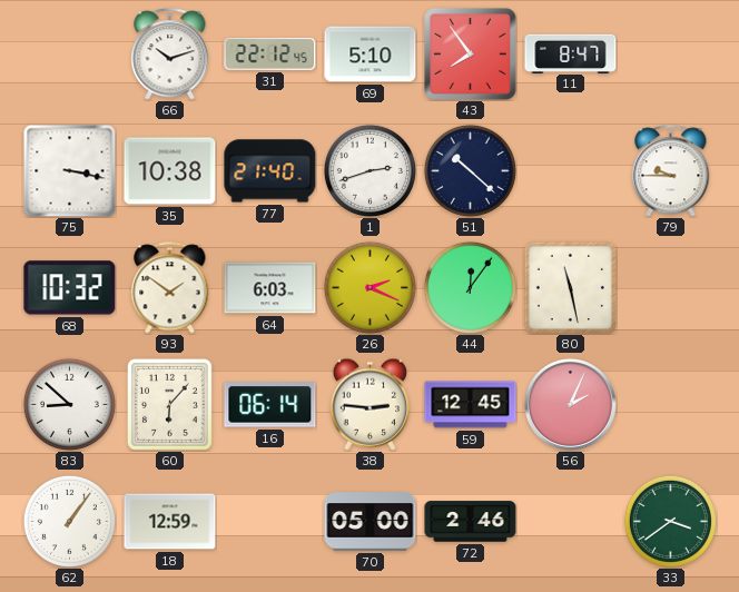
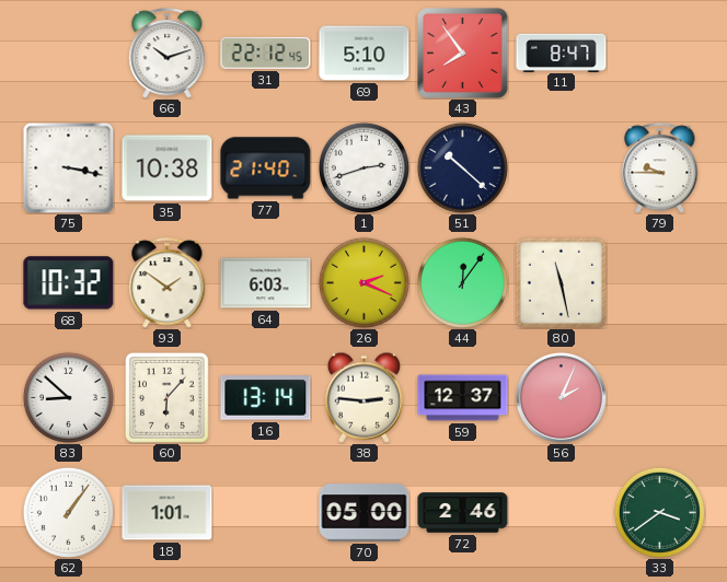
16: 06:14 -> 13:14
59: 12:45 -> 12:37
18: 12:59 -> 1:01
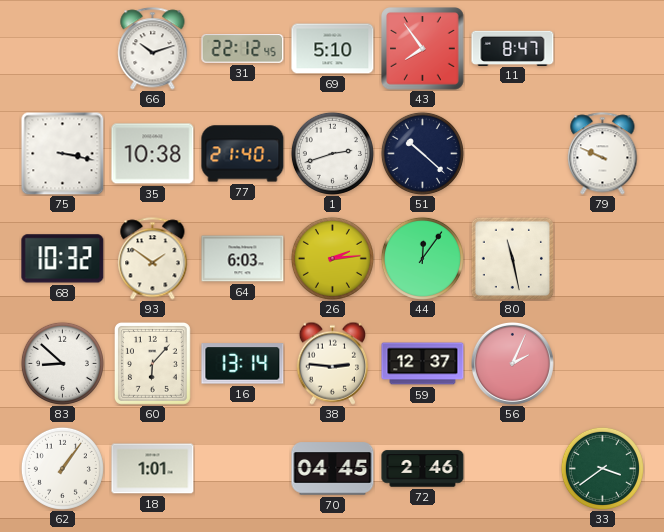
79: 9:45 -> 9:49
26: 2:19 -> 2:14
70: 05:00 -> 04:45
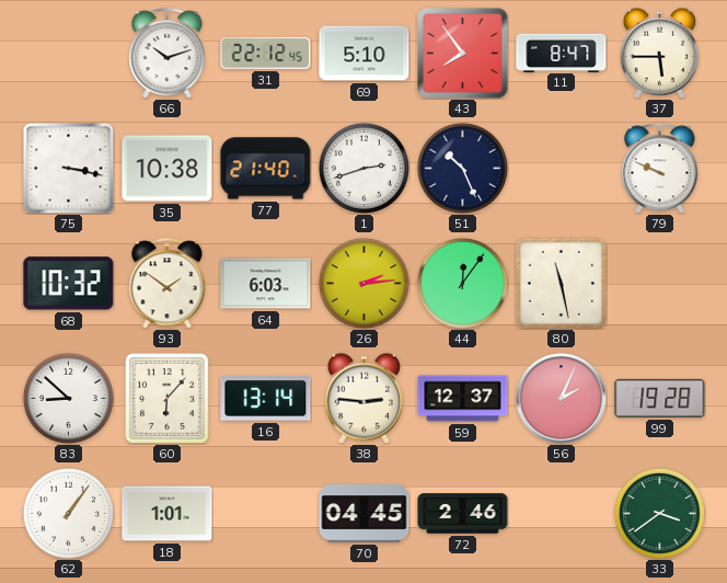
37: none -> 5:45
51: 10:22 -> 10:26
99: none -> 19:28
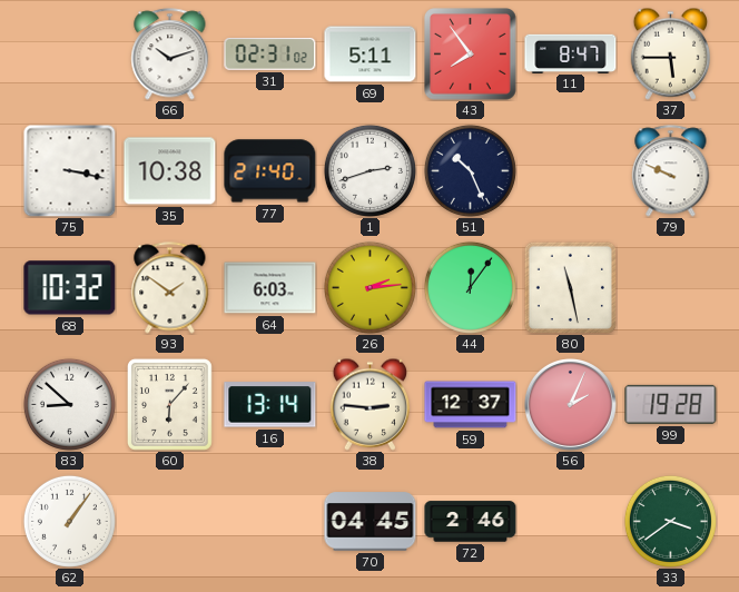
31: 22:12 -> 02:31
69: 5:10 -> 5:11
18: 1:01 -> none
